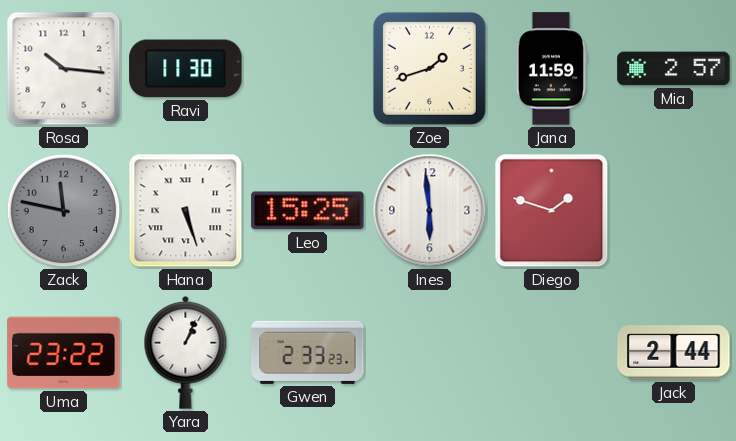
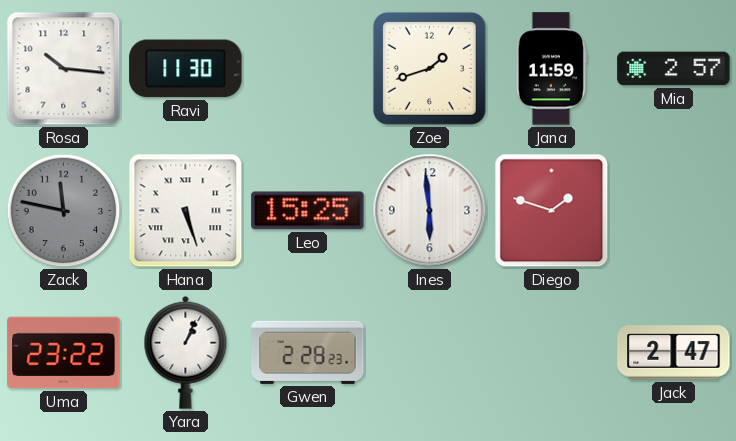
Gwen: 2:33 -> 2:28
Jack: 2:44 -> 2:47
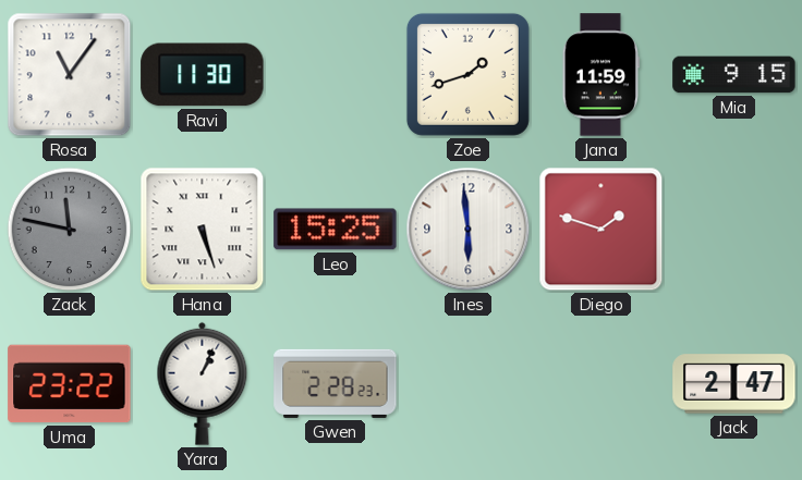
Rosa: 10:16 -> 11:06
Mia: 2:57 -> 9:15
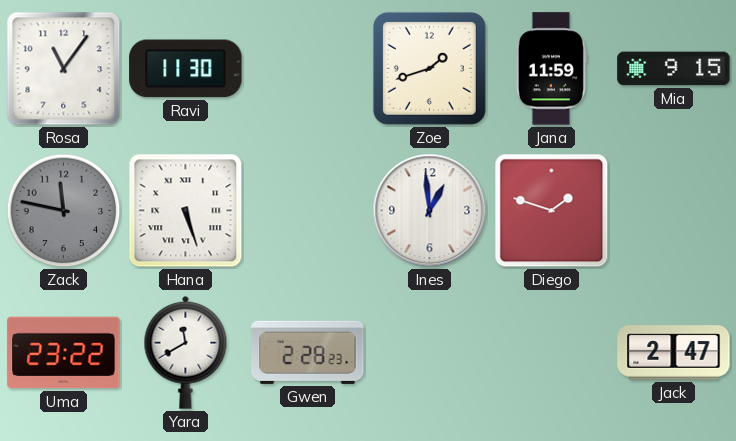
Leo: 15:25 -> none
Ines: 5:59 -> 12:59
Yara: 1:04 -> 11:40
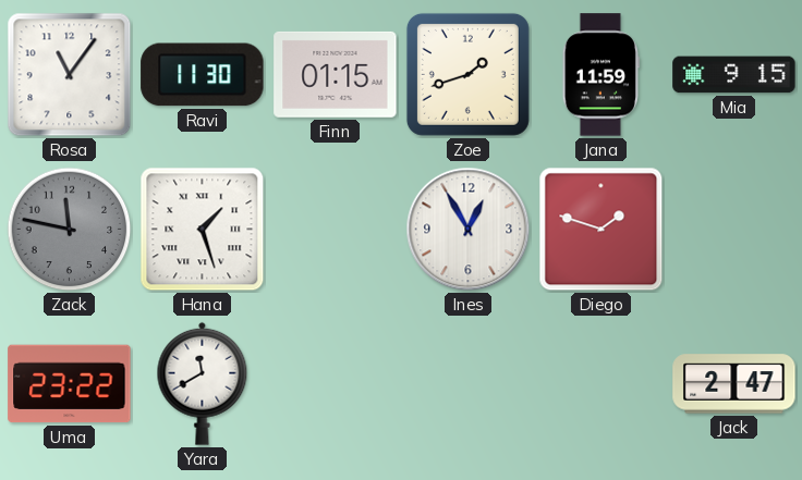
Finn: none -> 01:15
Hana: 5:27 -> 1:27
Ines: 12:59 -> 12:55
Gwen: 2:28 -> none
